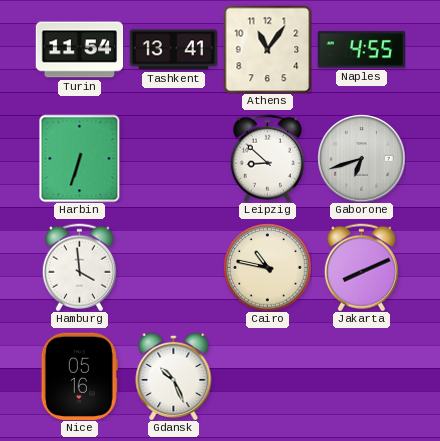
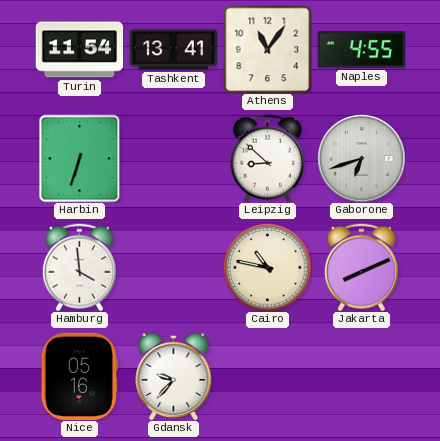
Gdansk: 10:26 -> 9:37
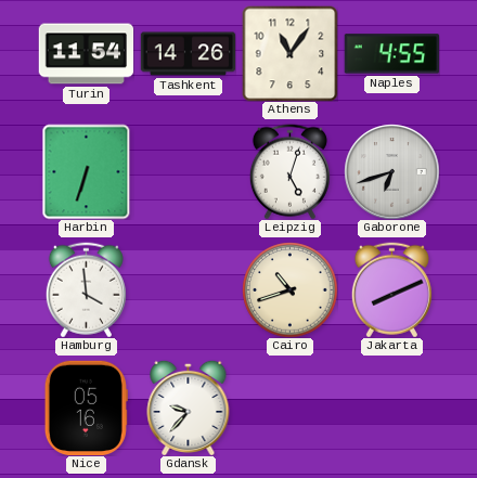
Tashkent: 13:41 -> 14:26
Leipzig: 8:52 -> 5:03
Cairo: 10:47 -> 10:42
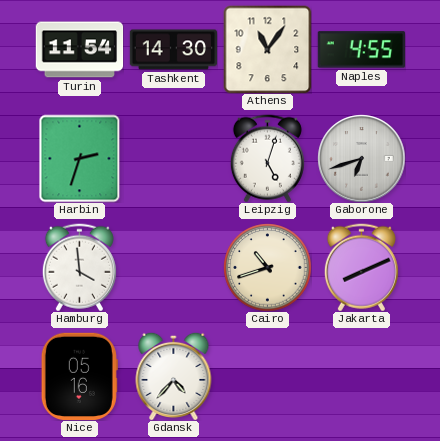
Tashkent: 14:26 -> 14:30
Harbin: 6:33 -> 2:33
Gdansk: 9:37 -> 4:37
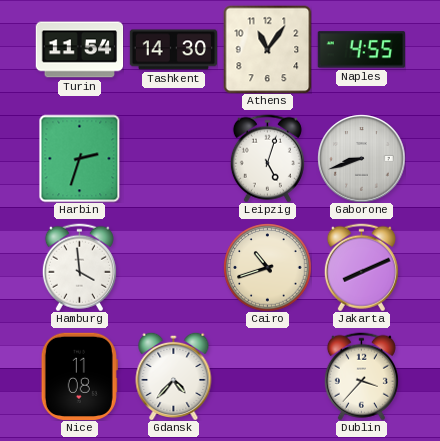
Gaborone: 6:42 -> 8:42
Nice: 05:16 -> 11:08
Dublin: none -> 3:37
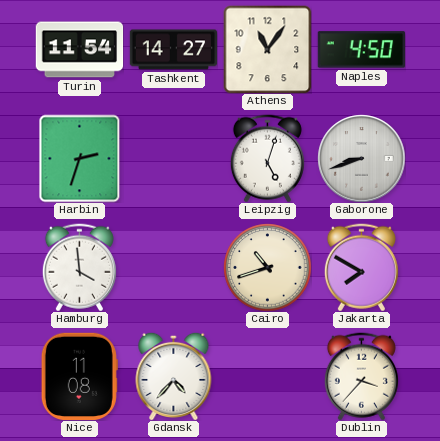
Tashkent: 14:30 -> 14:27
Naples: 4:55 -> 4:50
Jakarta: 8:11 -> 7:50
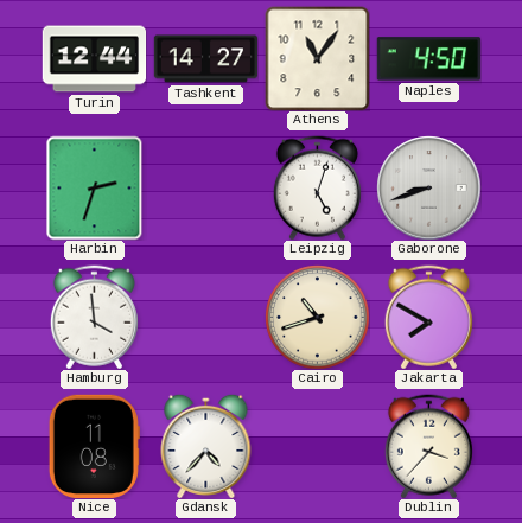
Turin: 11:54 -> 12:44
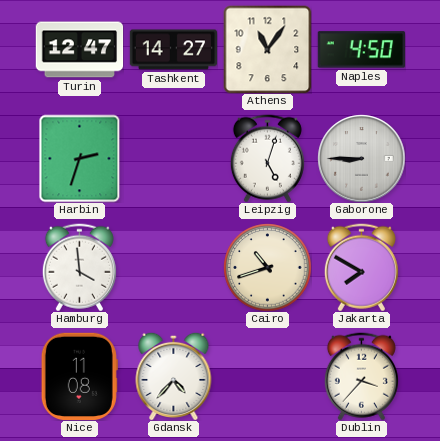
Turin: 12:44 -> 12:47
Gaborone: 8:42 -> 8:45
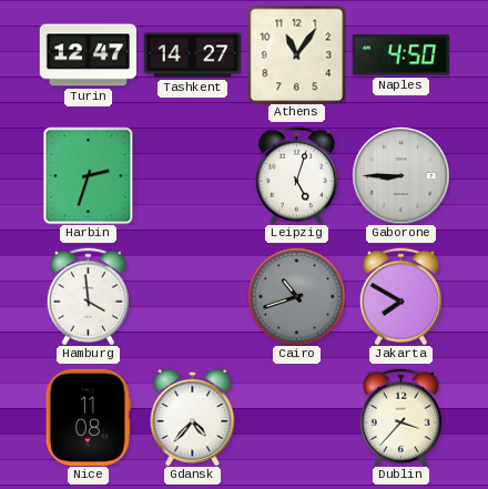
Cairo dial: cream -> grey
